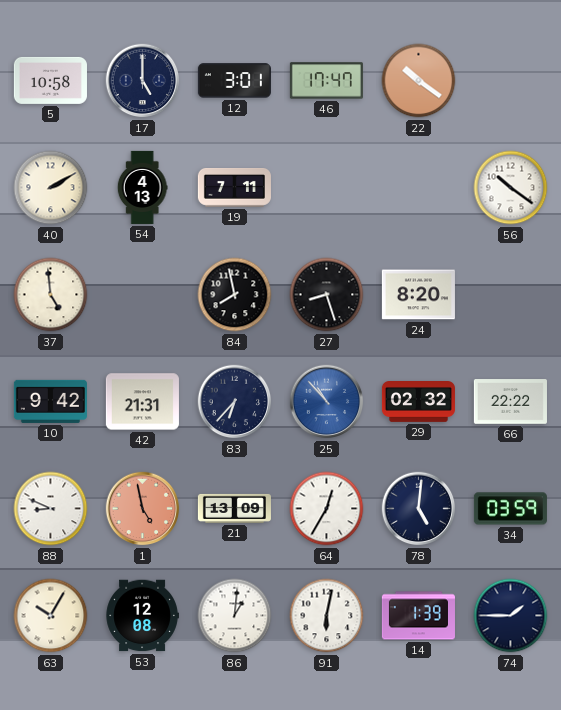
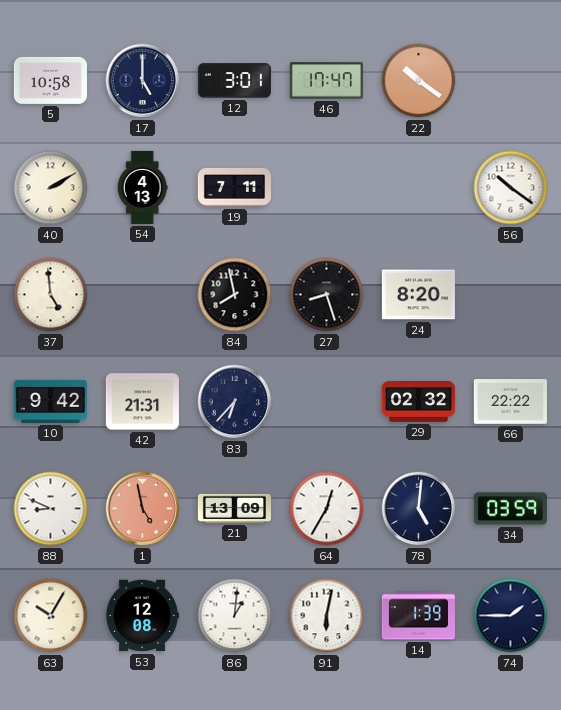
25: 10:53 -> none
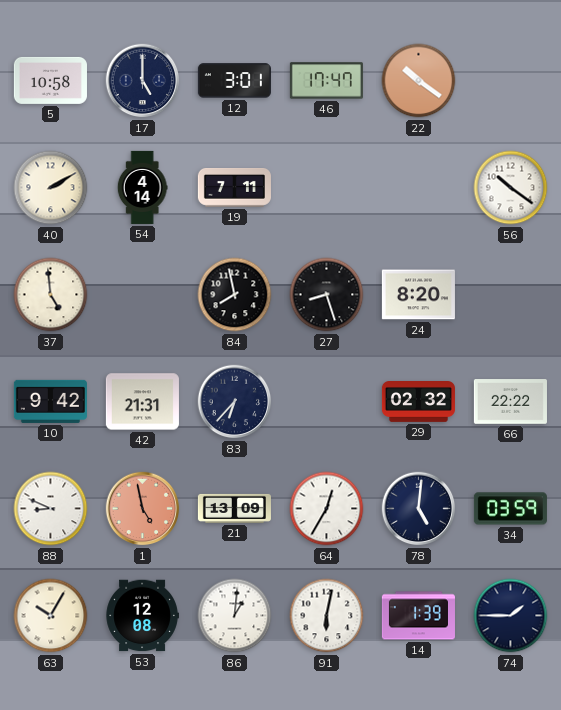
54: 4:13 -> 4:14
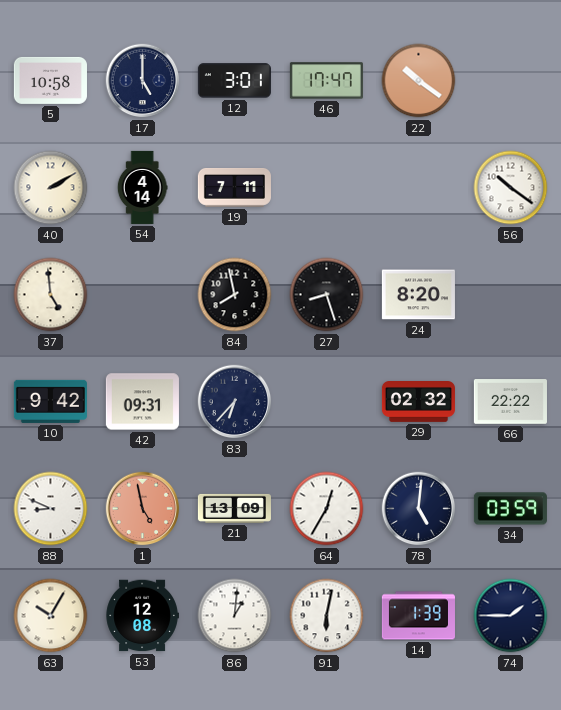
42: 21:31 -> 09:31
